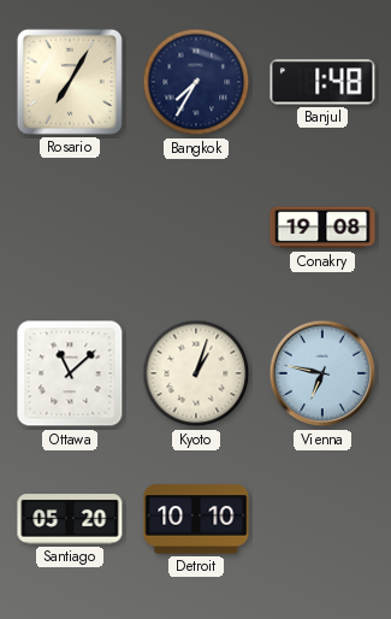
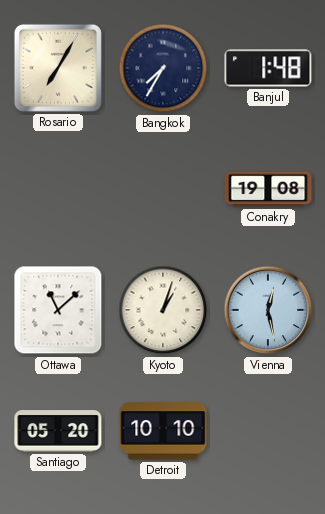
Vienna: 6:47 -> 12:28
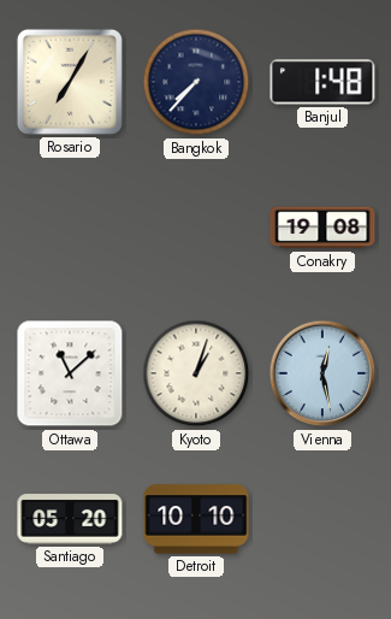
Bangkok: 7:35 -> 7:37
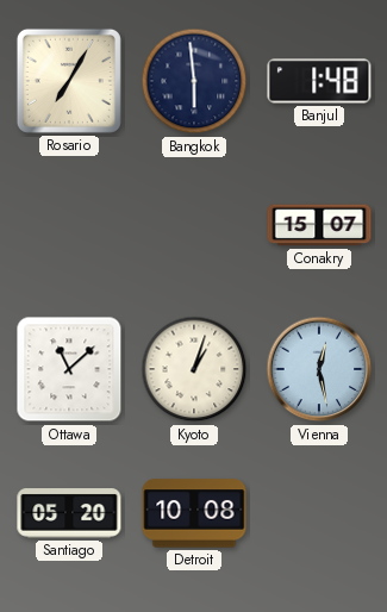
Bangkok: 7:37 -> 5:59
Conakry: 19:08 -> 15:07
Detroit: 10:10 -> 10:08
